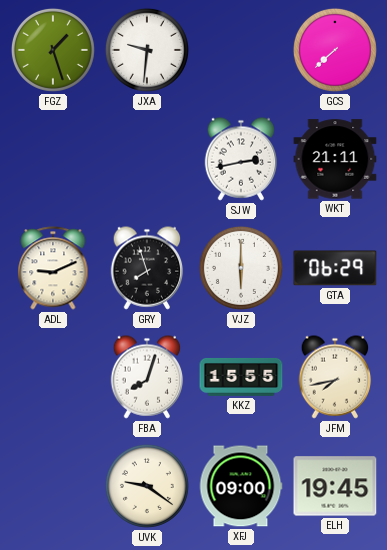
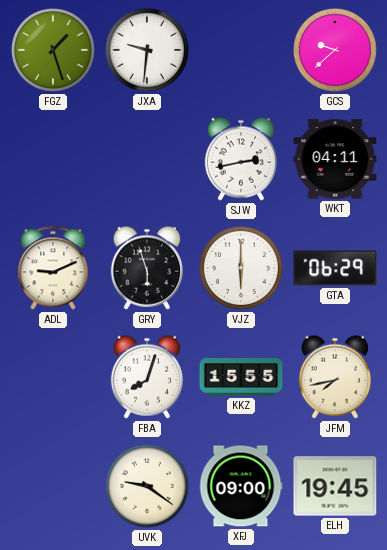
GCS: 7:38 -> 9:38
WKT: 21:11 -> 04:11
GRY: 7:57 -> 5:57
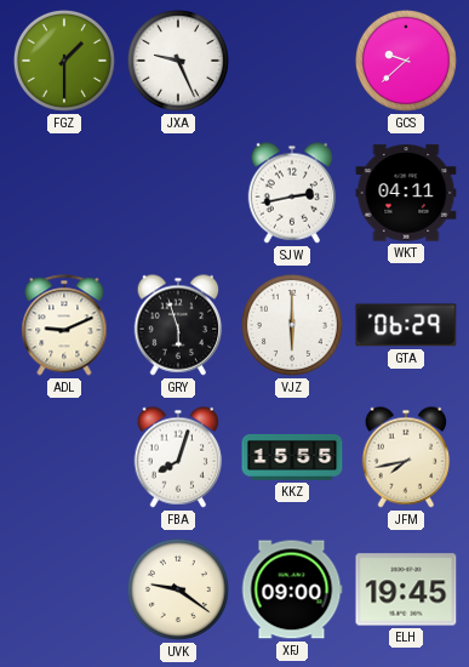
FGZ: 1:27 -> 1:30
JXA: 9:31 -> 9:26
